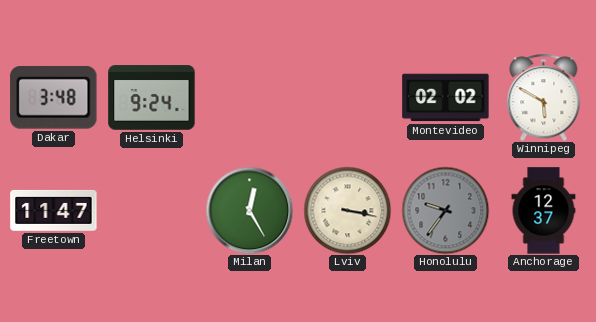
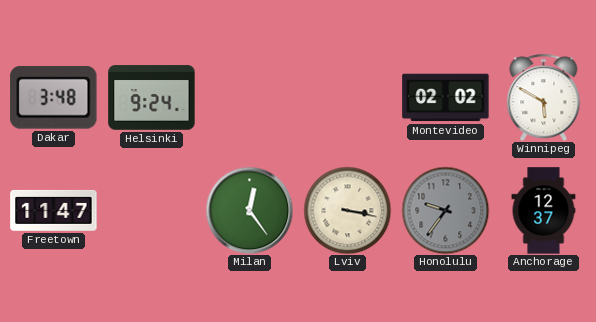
Milan: 12:25 -> 12:24
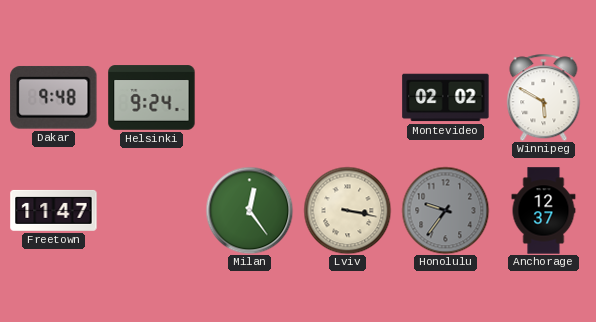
Dakar: 3:48 -> 9:48
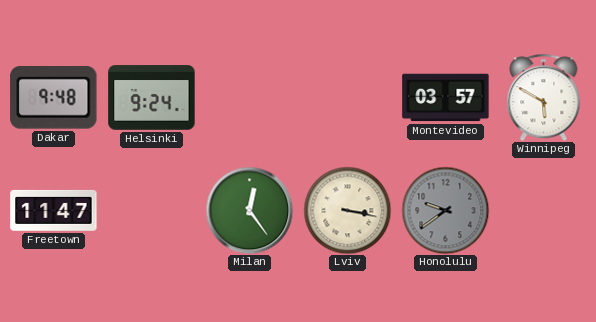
Montevideo: 02:02 -> 03:57
Honolulu: 9:36 -> 9:39
Anchorage: 12:37 -> none
